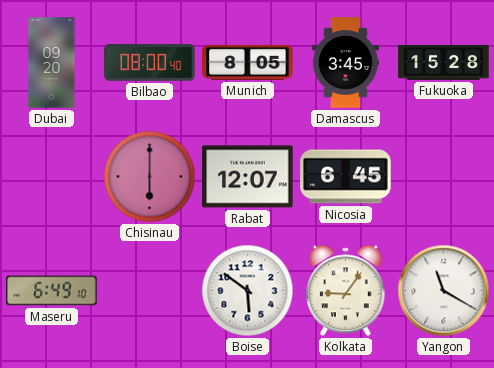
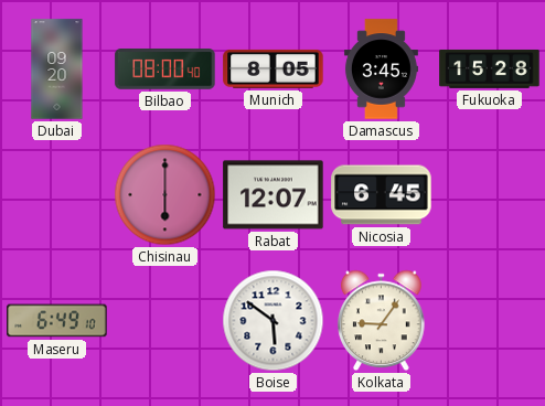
Yangon: 11:20 -> none
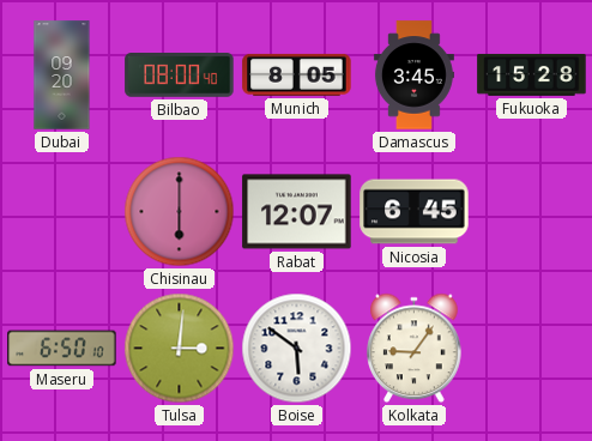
Maseru: 6:49 -> 6:50
Tulsa: none -> 3:01
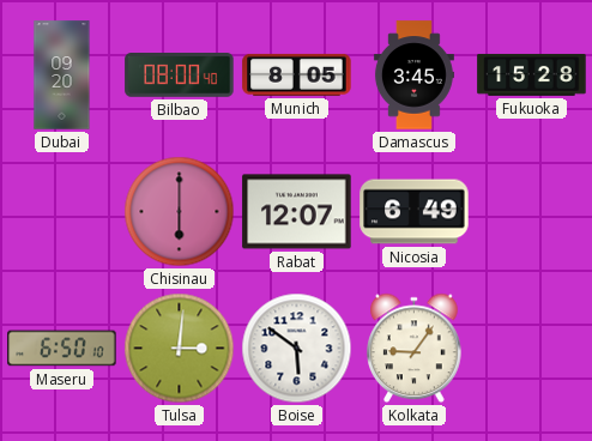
Nicosia: 6:45 -> 6:49
